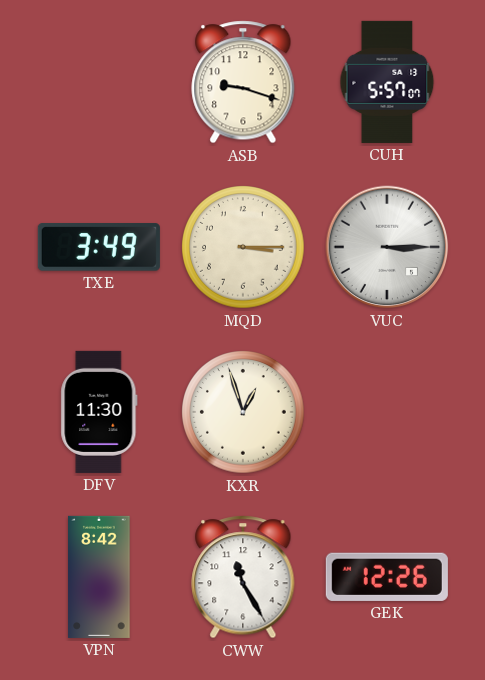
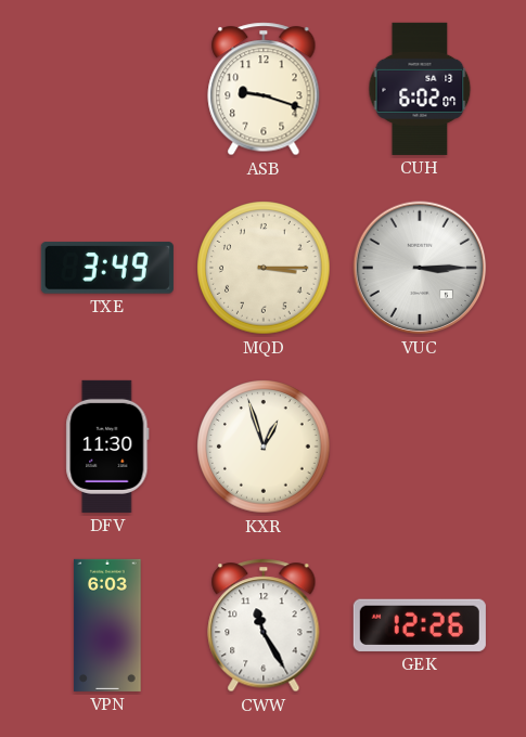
CUH: 5:57 -> 6:02
VPN: 8:42 -> 6:03
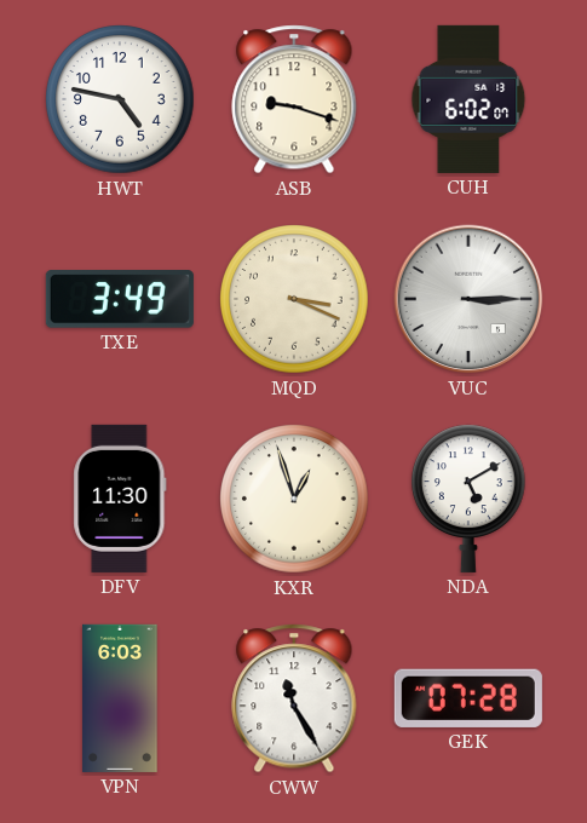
HWT: none -> 4:47
MQD: 3:15 -> 3:19
NDA: none -> 5:10
GEK: 12:26 -> 07:28
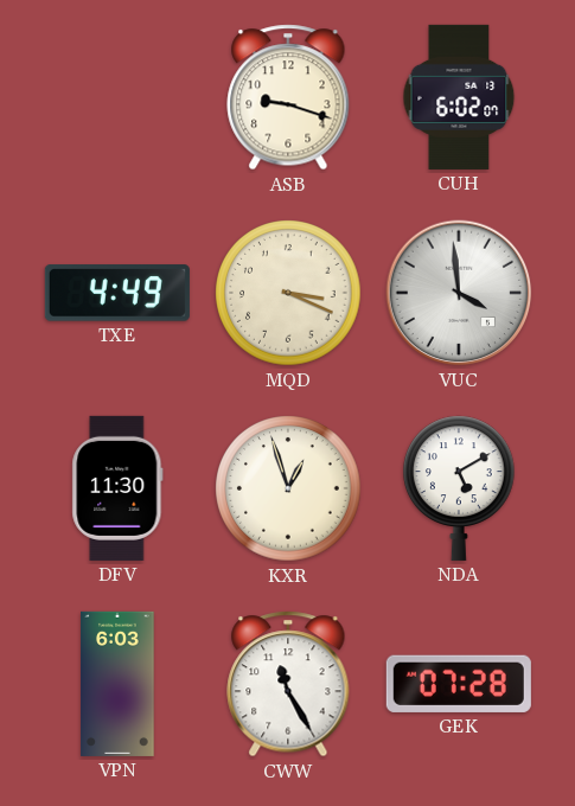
HWT: 4:47 -> none
TXE: 3:49 -> 4:49
VUC: 3:15 -> 3:59
